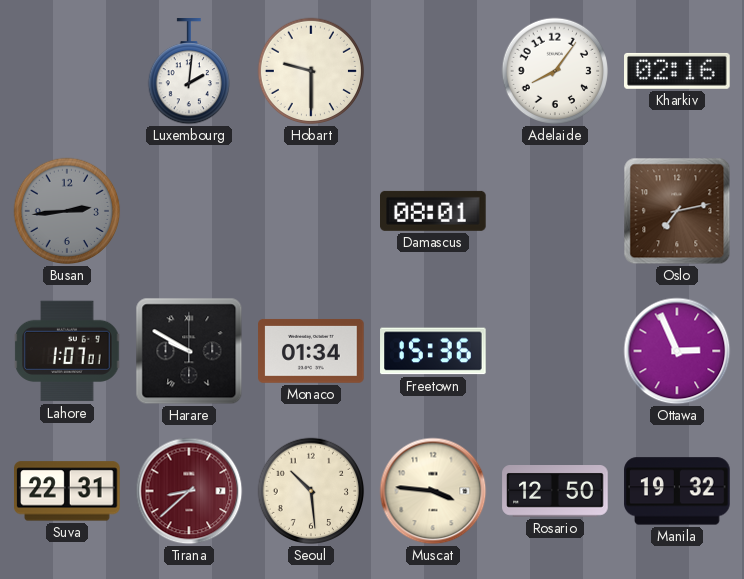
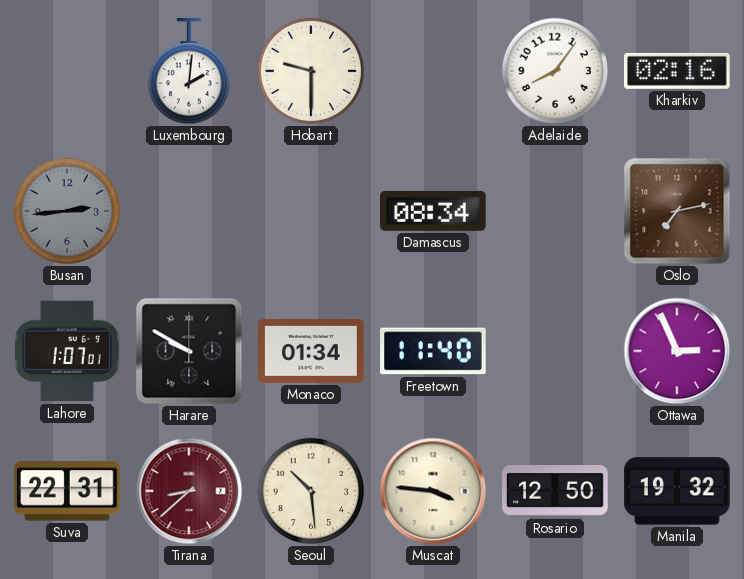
Damascus: 08:01 -> 08:34
Freetown: 15:36 -> 11:40
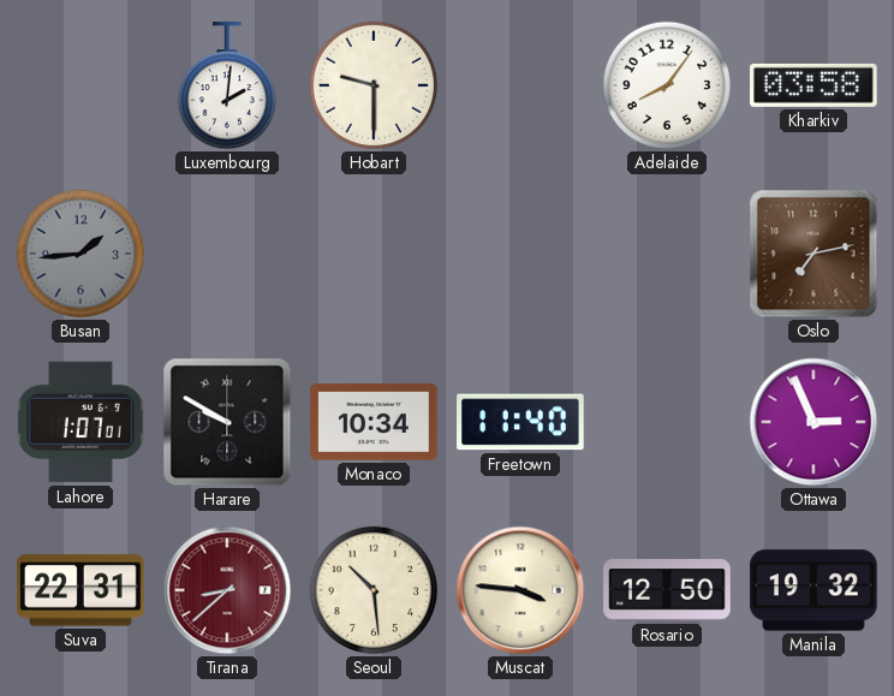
Kharkiv: 02:16 -> 03:58
Busan: 2:44 -> 1:44
Damascus: 08:34 -> none
Monaco: 01:34 -> 10:34
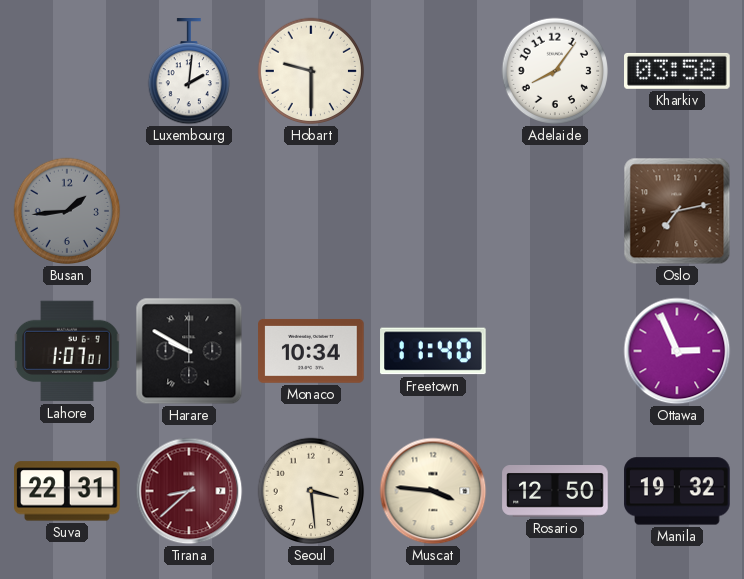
Seoul: 10:29 -> 3:29
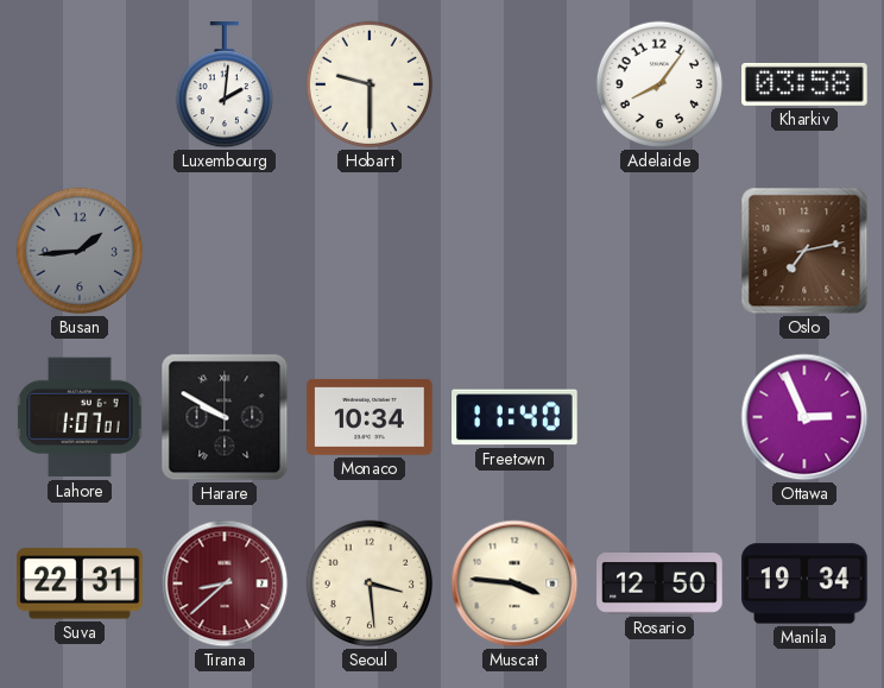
Manila: 19:32 -> 19:34
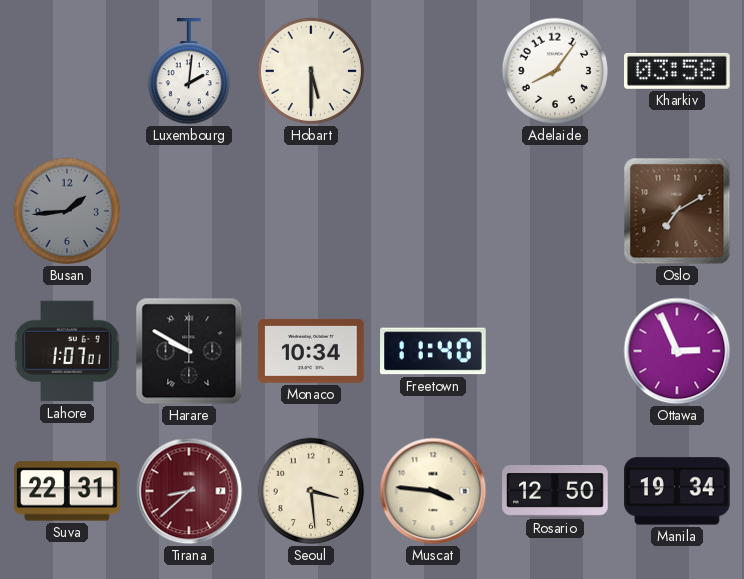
Hobart: 9:30 -> 5:30
Oslo: 7:13 -> 7:10
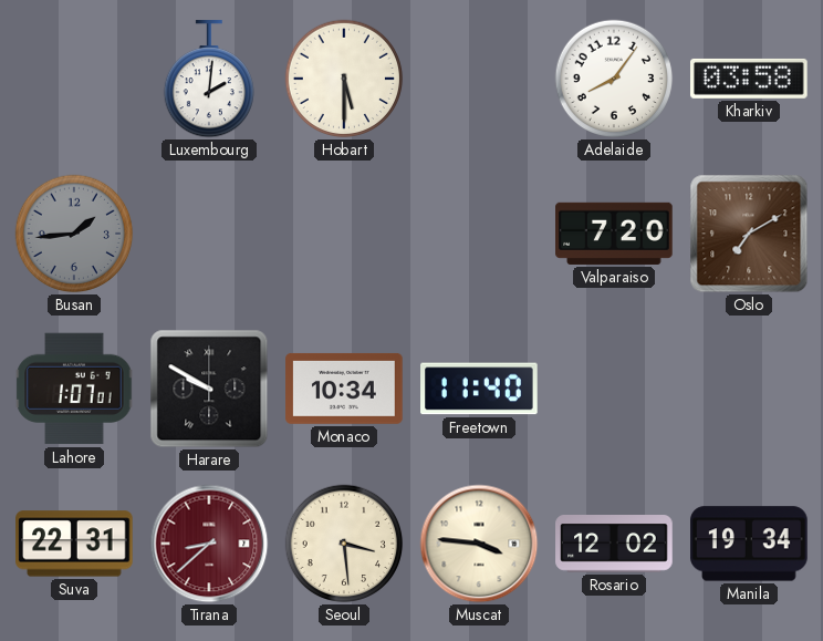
Valparaiso: none -> 7:20
Ottawa: 2:56 -> none
Rosario: 12:50 -> 12:02
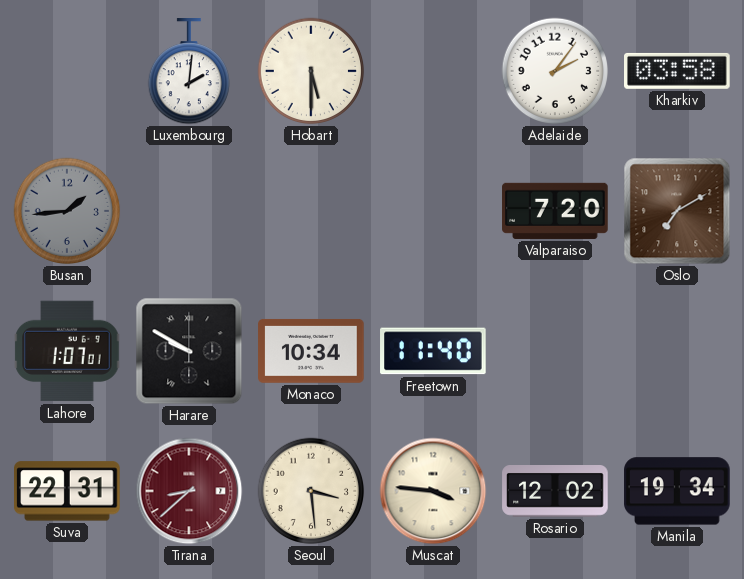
Adelaide: 8:06 -> 2:06
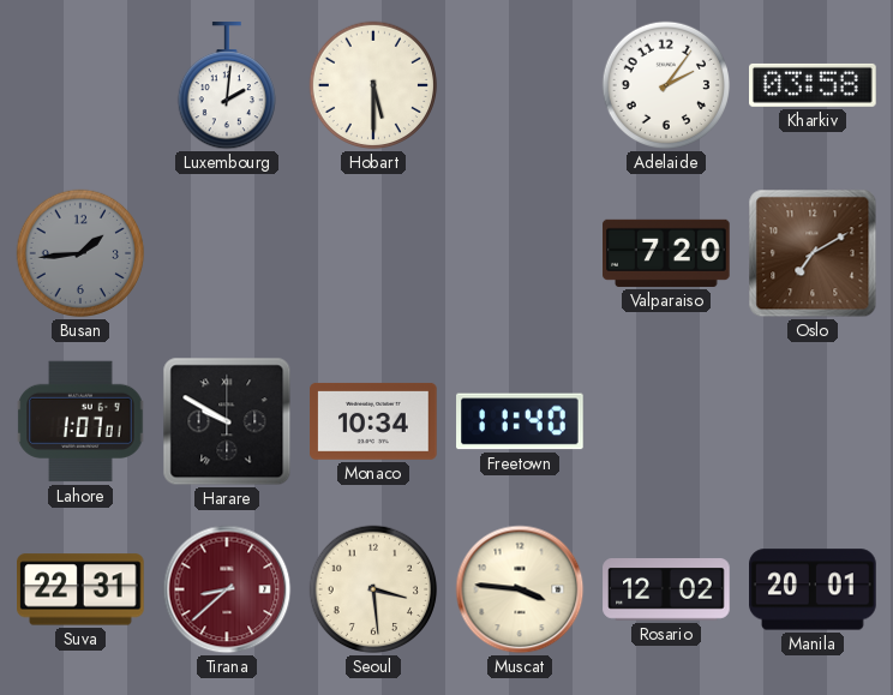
Manila: 19:34 -> 20:01
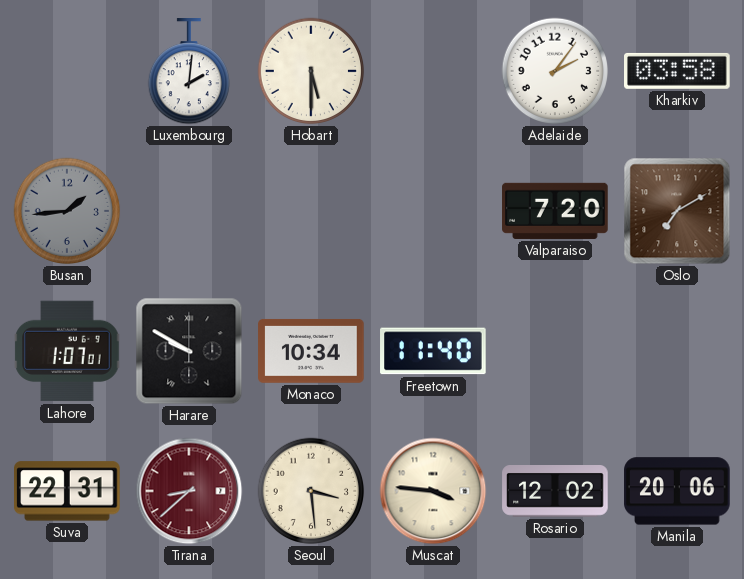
Manila: 20:01 -> 20:06
